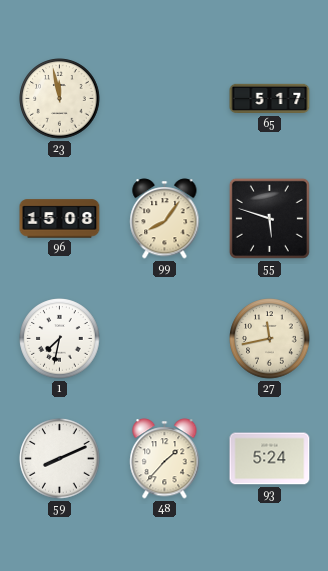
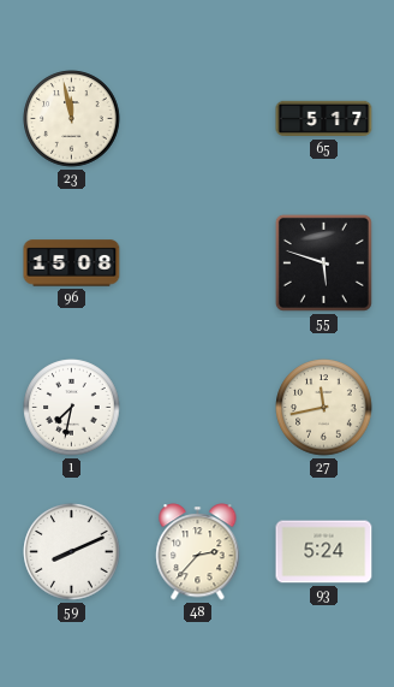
99: 8:06 -> none
48: 1:37 -> 2:37
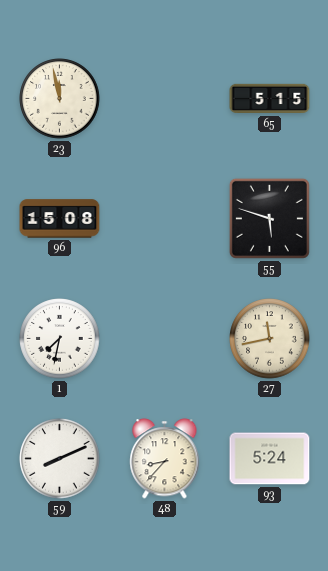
65: 5:17 -> 5:15
48: 2:37 -> 8:37
